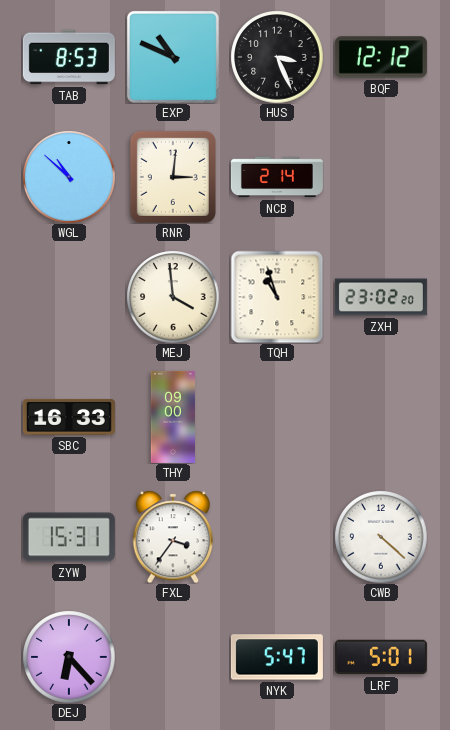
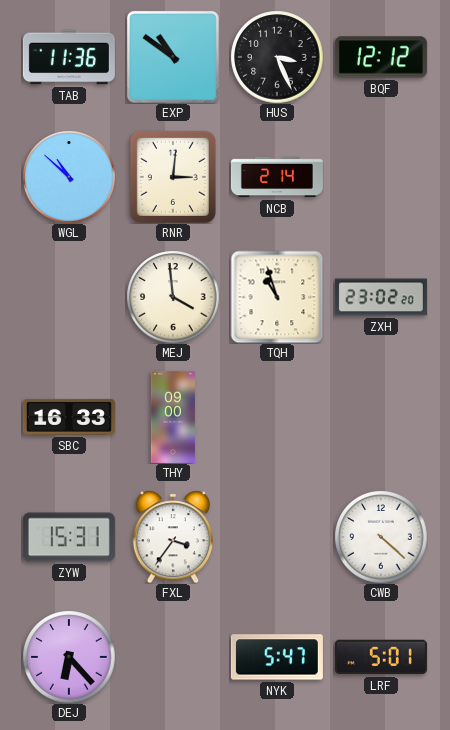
TAB: 8:53 -> 11:36
EXP: 10:49 -> 10:51
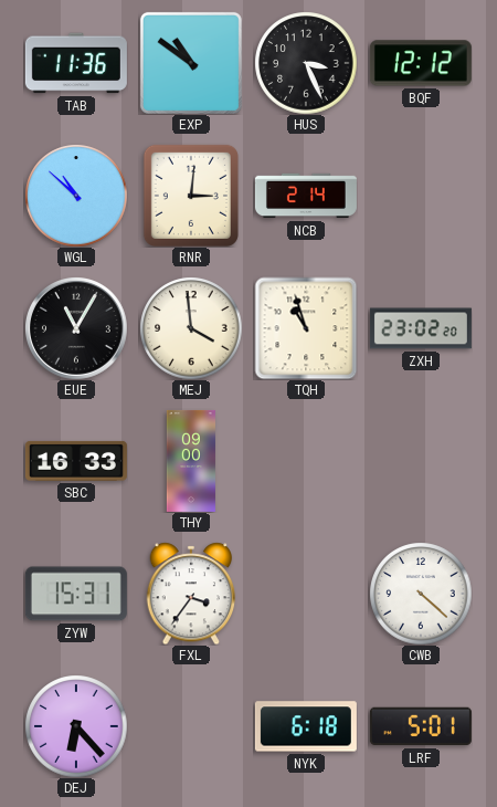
EUE: none -> 11:05
NYK: 5:47 -> 6:18
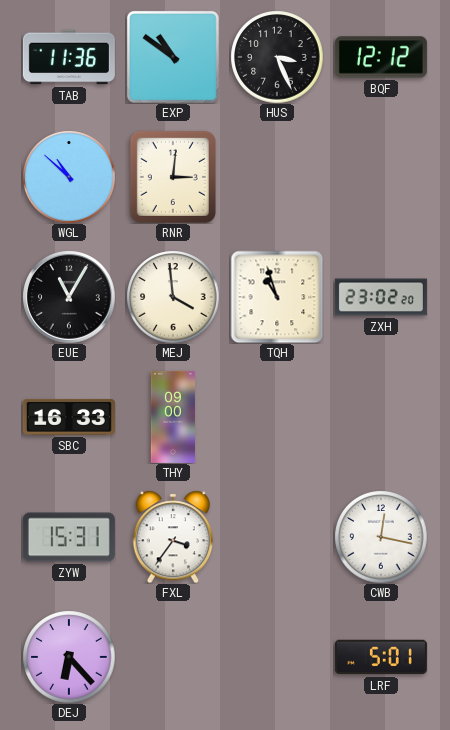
NCB: 2:14 -> none
CWB: 4:22 -> 12:17
NYK: 6:18 -> none
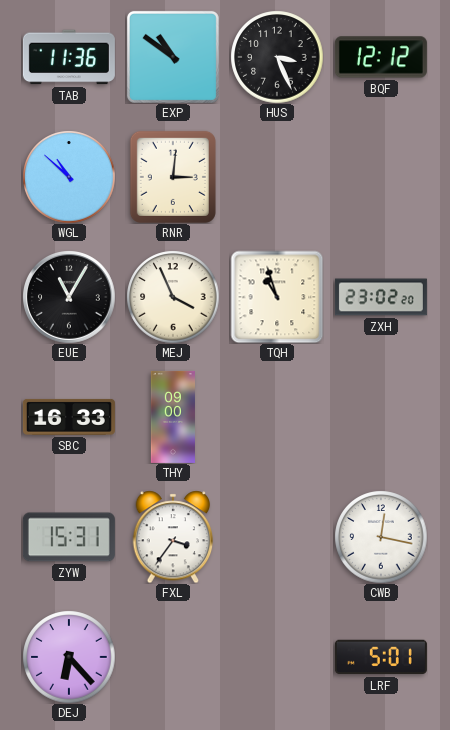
MEJ: 3:59 -> 3:56
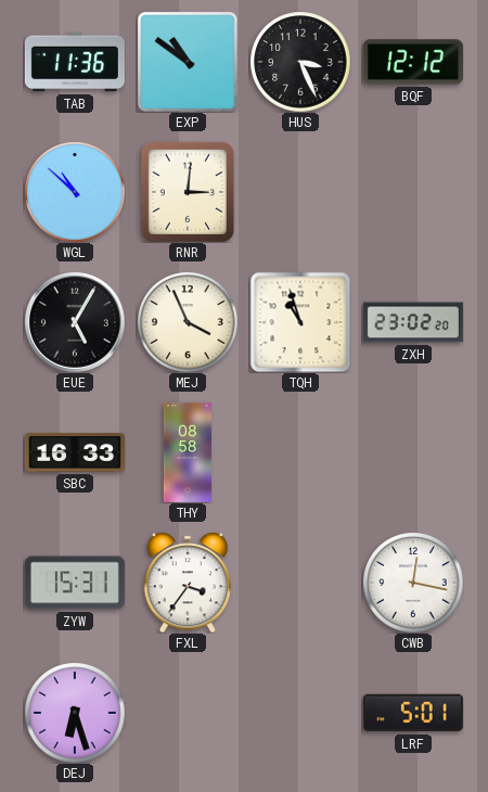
EUE: 11:05 -> 5:05
THY: 09:00 -> 08:58
DEJ: 6:23 -> 6:27
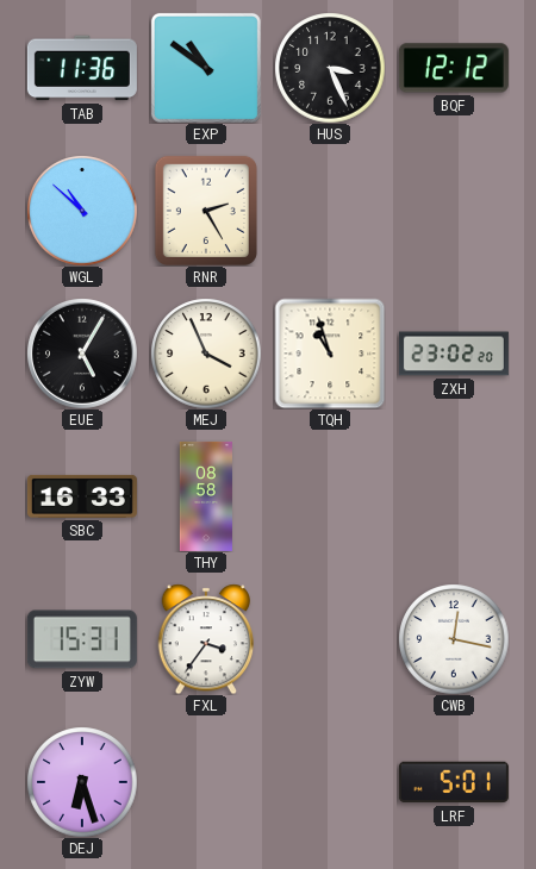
RNR: 3:01 -> 2:25
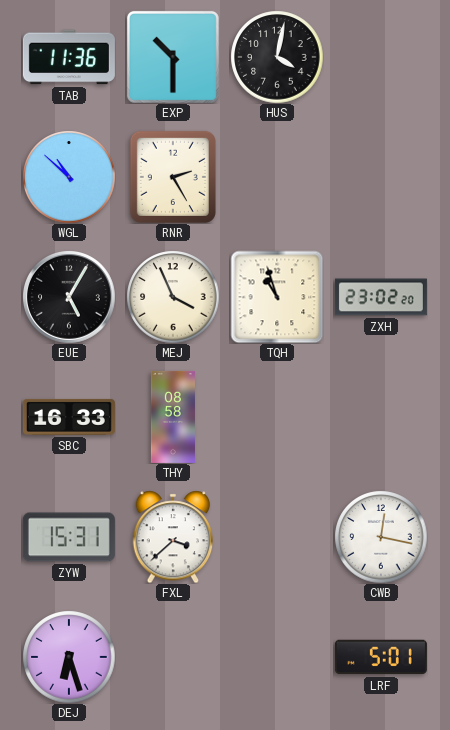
EXP: 10:51 -> 10:30
HUS: 3:26 -> 4:02
BQF: 12:12 -> none
FXL: 3:36 -> 3:38
